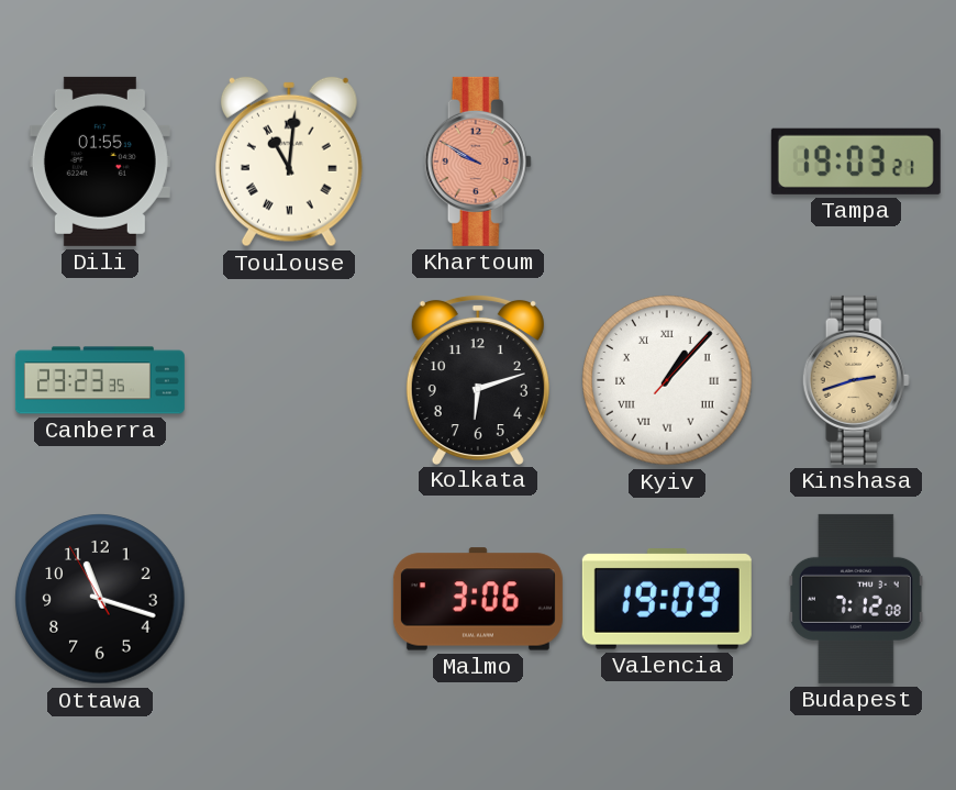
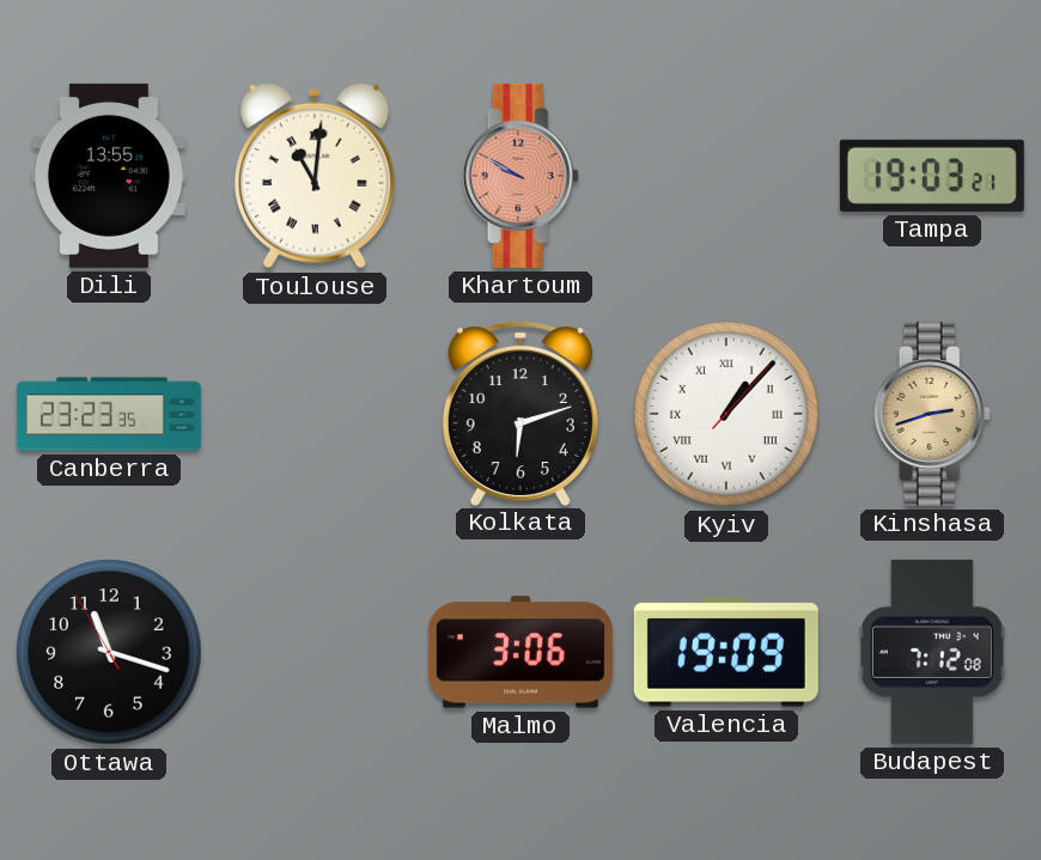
Dili: 01:55 -> 13:55
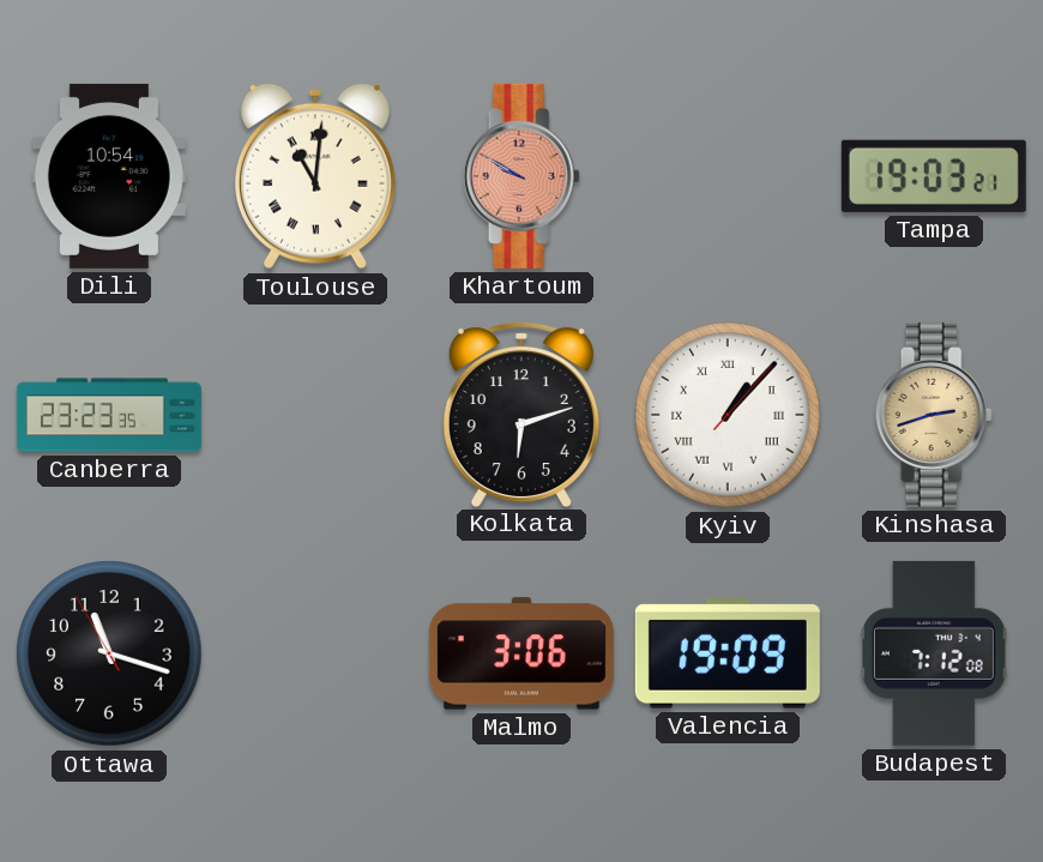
Dili: 13:55 -> 10:54
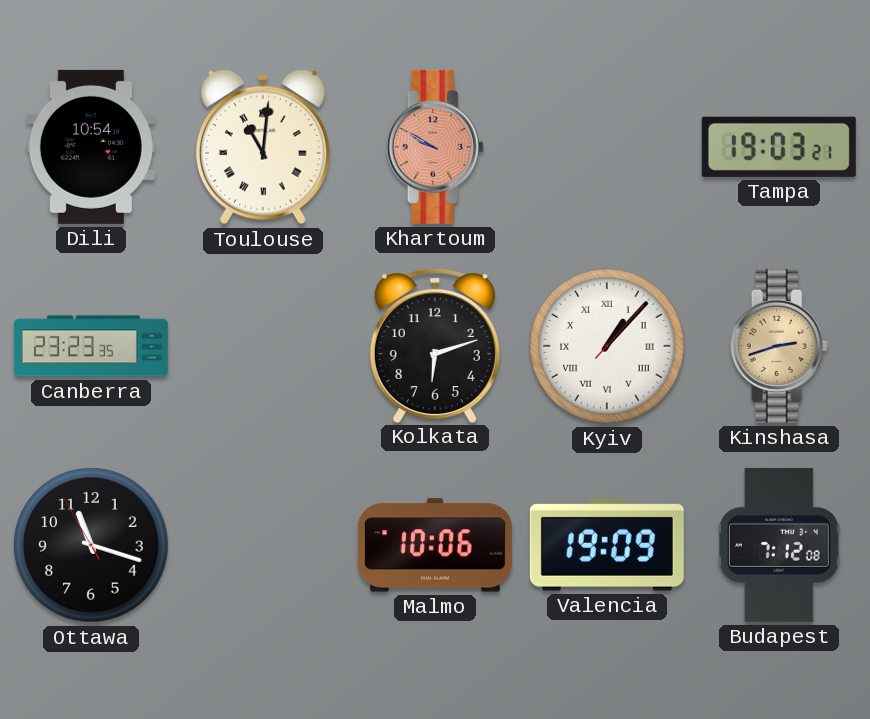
Malmo: 3:06 -> 10:06
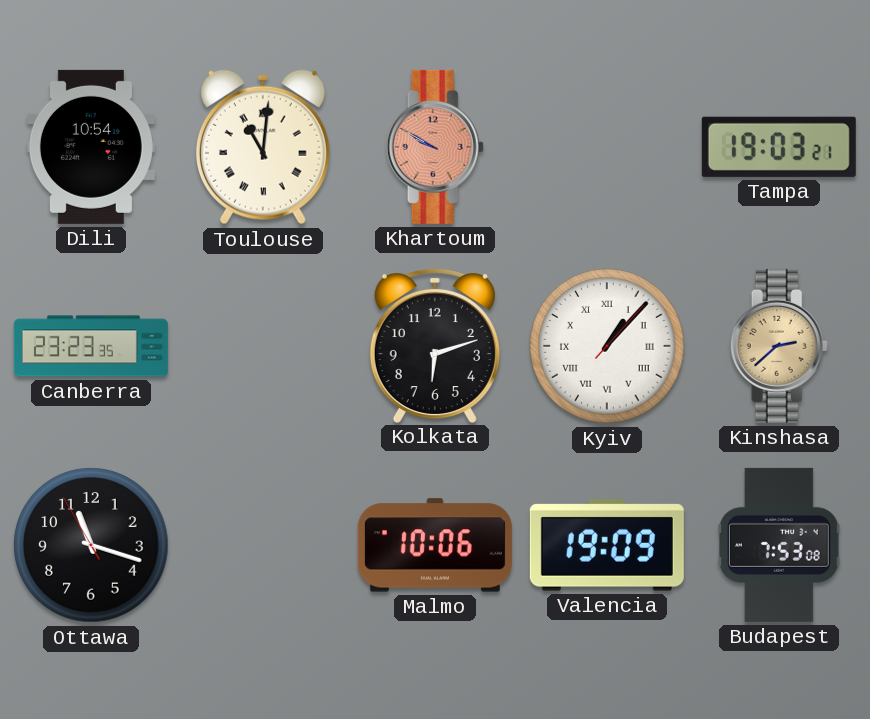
Kinshasa: 2:42 -> 2:38
Budapest: 7:12 -> 7:53
